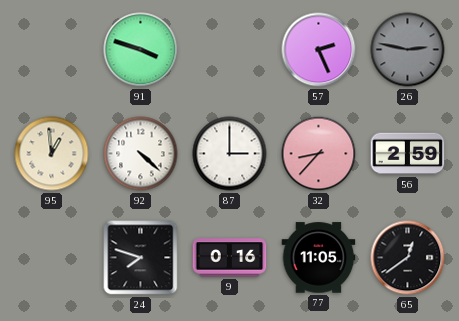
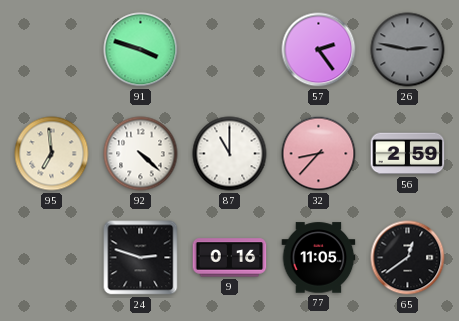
57: 2:26 -> 2:24
95: 12:59 -> 6:59
87: 3:00 -> 11:00
24: 7:48 -> 2:48
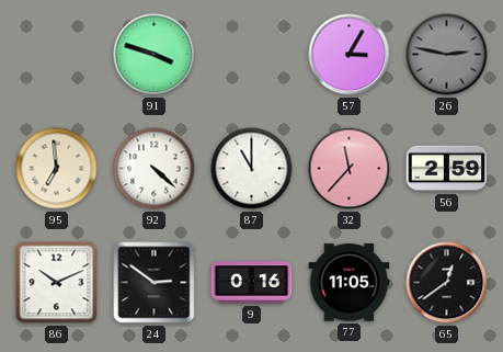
57: 2:24 -> 3:05
32: 8:37 -> 11:37
86: none -> 10:11
24: 2:48 -> 2:51
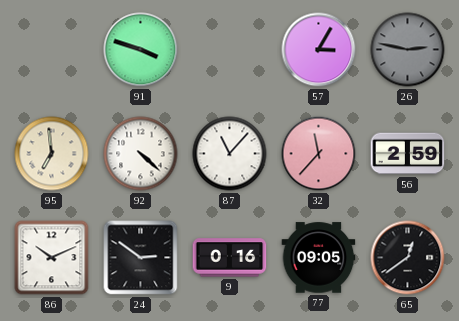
87: 11:00 -> 11:07
77: 11:05 -> 09:05
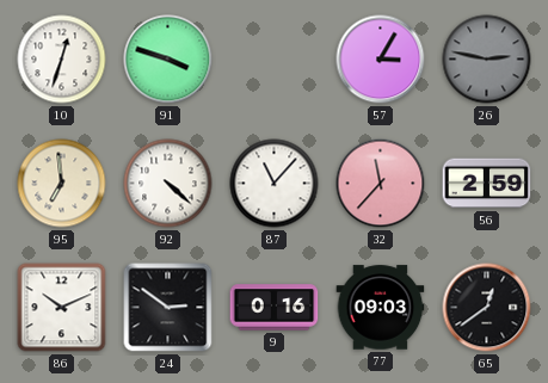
10: none -> 12:33
77: 09:05 -> 09:03
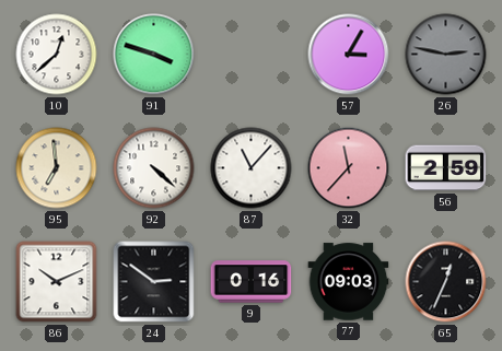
10: 12:33 -> 12:38
65: 12:39 -> 12:34
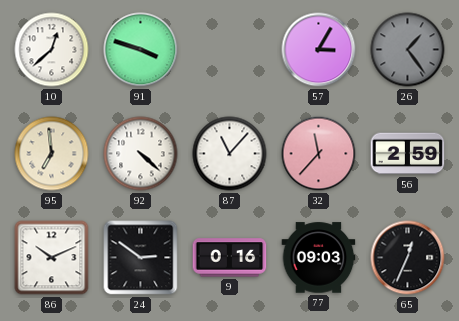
26: 2:47 -> 1:24
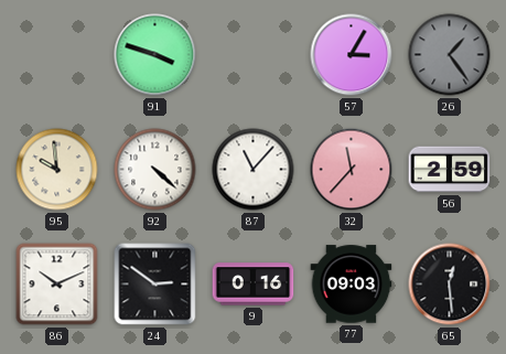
10: 12:38 -> none
95: 6:59 -> 9:59
65: 12:34 -> 12:29
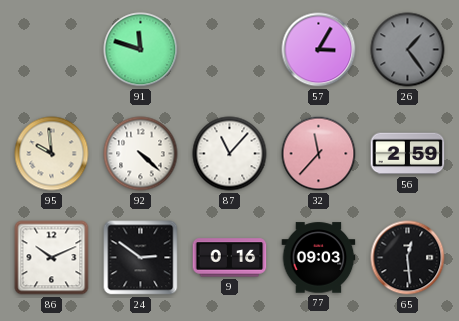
91: 3:48 -> 11:48
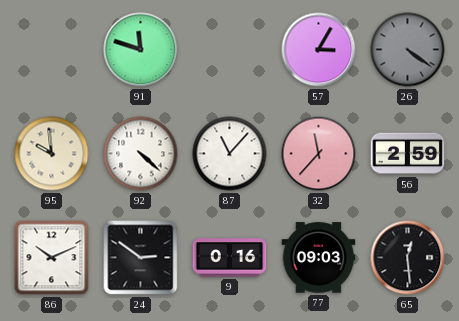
26: 1:24 -> 4:21
